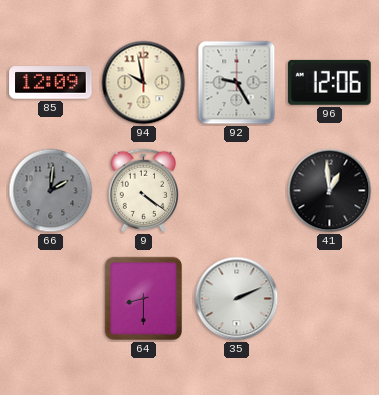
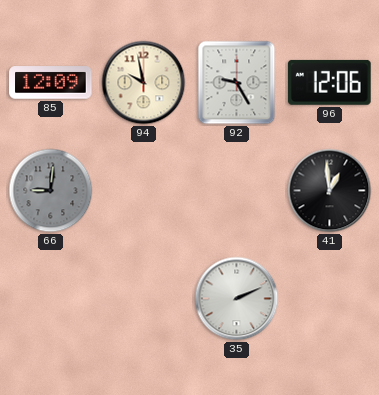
66: 2:01 -> 9:01
9: 4:21 -> none
64: 8:30 -> none
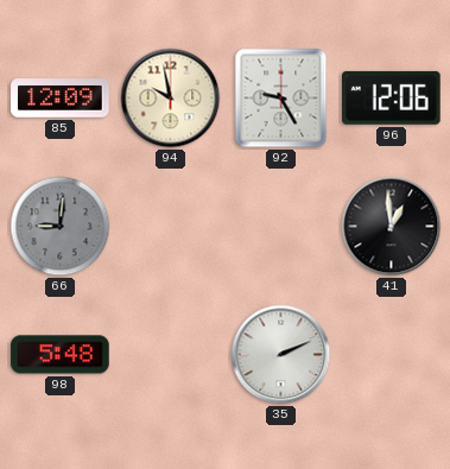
98: none -> 5:48
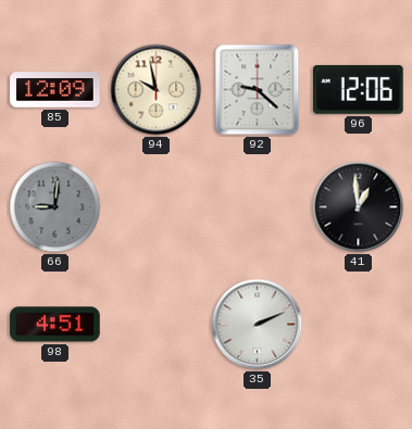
92: 9:25 -> 9:22
98: 5:48 -> 4:51
